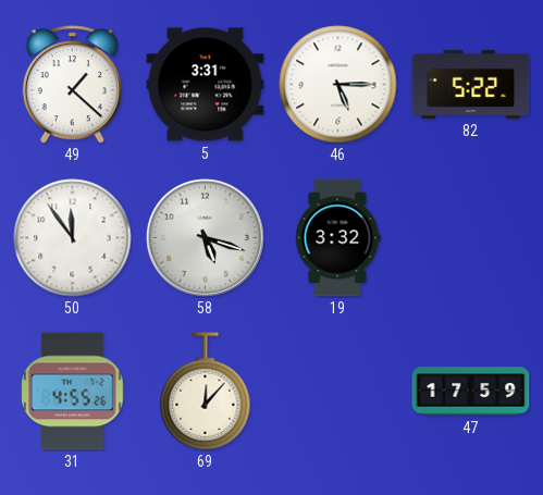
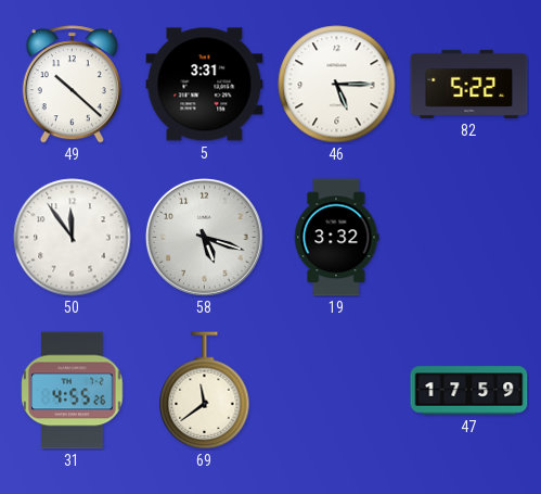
49: 1:22 -> 10:22
69: 12:07 -> 11:39
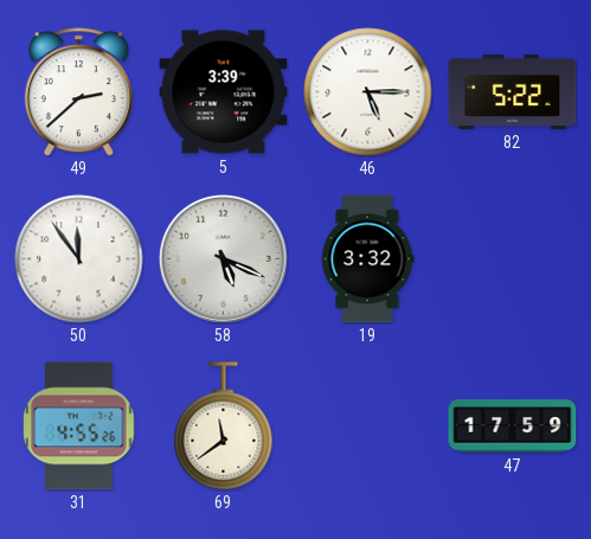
49: 10:22 -> 2:38
5: 3:31 -> 3:39
58: 5:18 -> 5:19
